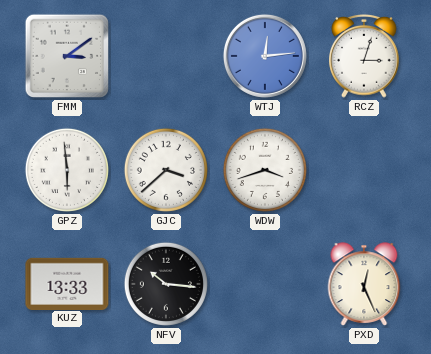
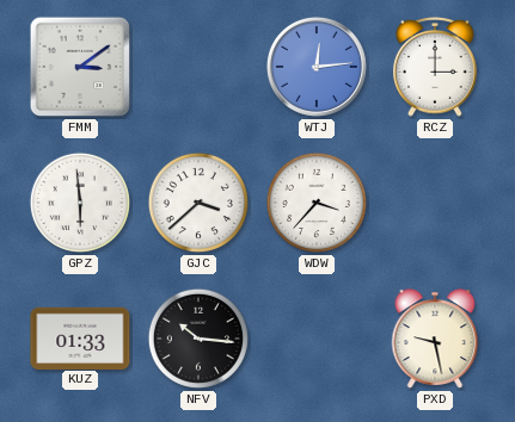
RCZ: 3:03 -> 3:00
WDW: 3:42 -> 3:37
KUZ: 13:33 -> 01:33
PXD: 12:26 -> 9:28
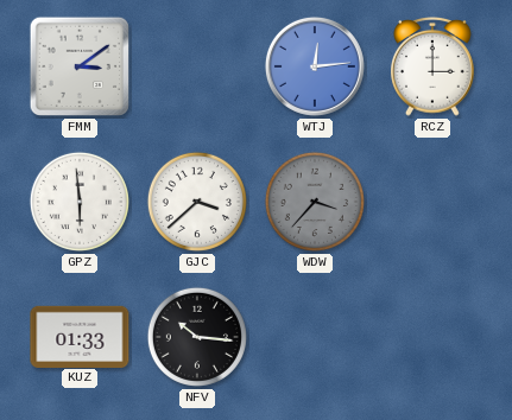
WDW dial: white -> grey
PXD: 9:28 -> none
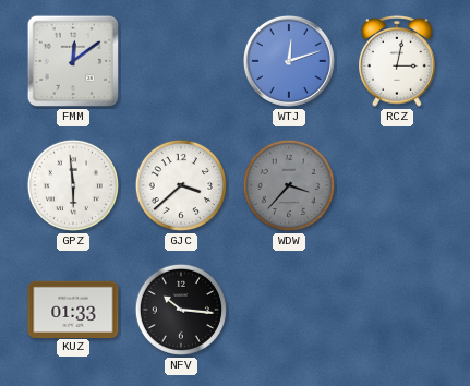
FMM: 3:09 -> 12:09
WTJ: 12:14 -> 12:12
RCZ: 3:00 -> 3:02
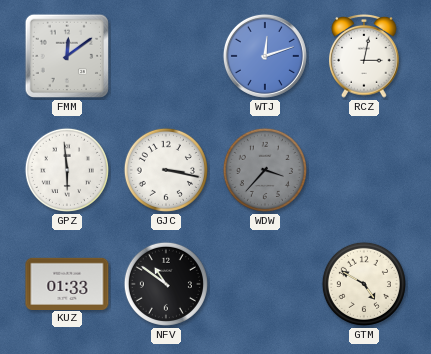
GJC: 3:38 -> 3:17
NFV: 10:16 -> 10:51
GTM: none -> 4:50
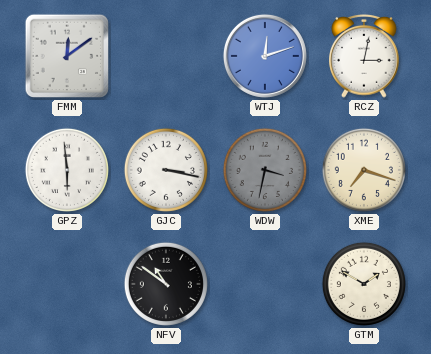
WDW: 3:37 -> 3:32
XME: none -> 7:18
KUZ: 01:33 -> none
GTM: 4:50 -> 1:50
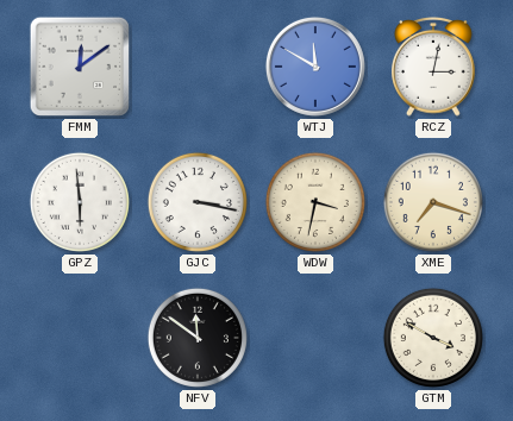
WTJ: 12:12 -> 11:50
WDW dial: grey -> cream
NFV: 10:51 -> 11:51
GTM: 1:50 -> 3:50
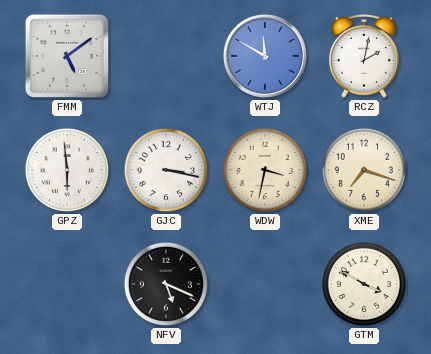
FMM: 12:09 -> 5:09
RCZ: 3:02 -> 2:02
NFV: 11:51 -> 5:19
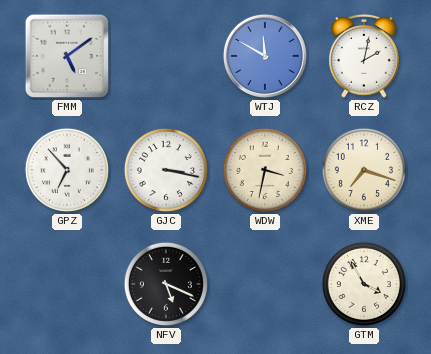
GPZ: 5:59 -> 6:53
GTM: 3:50 -> 3:55
